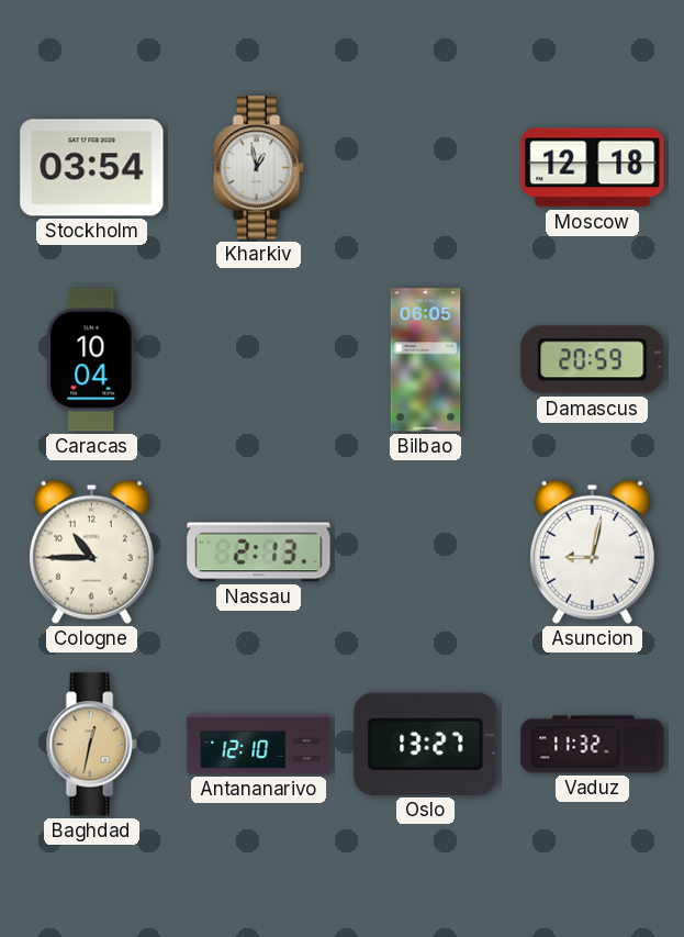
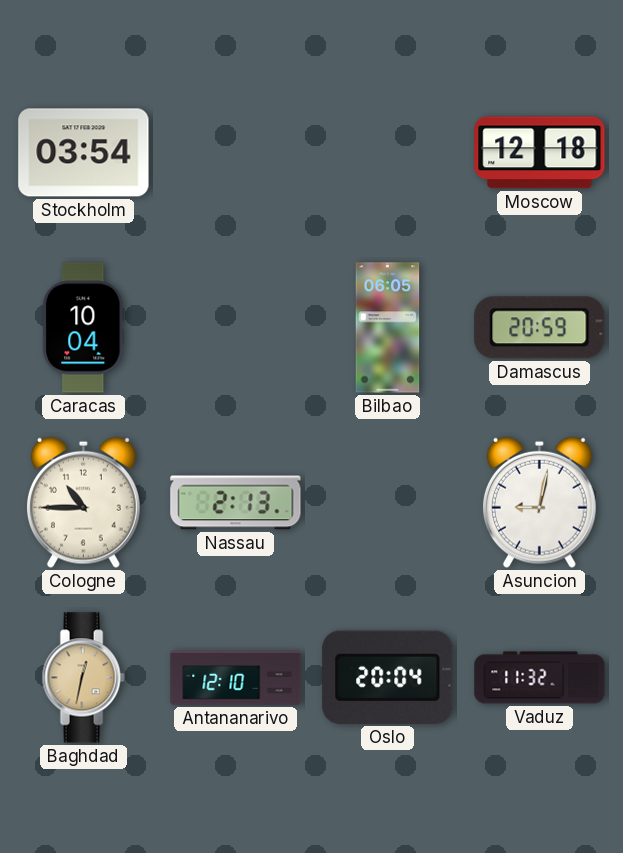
Kharkiv: 12:58 -> none
Oslo: 13:27 -> 20:04
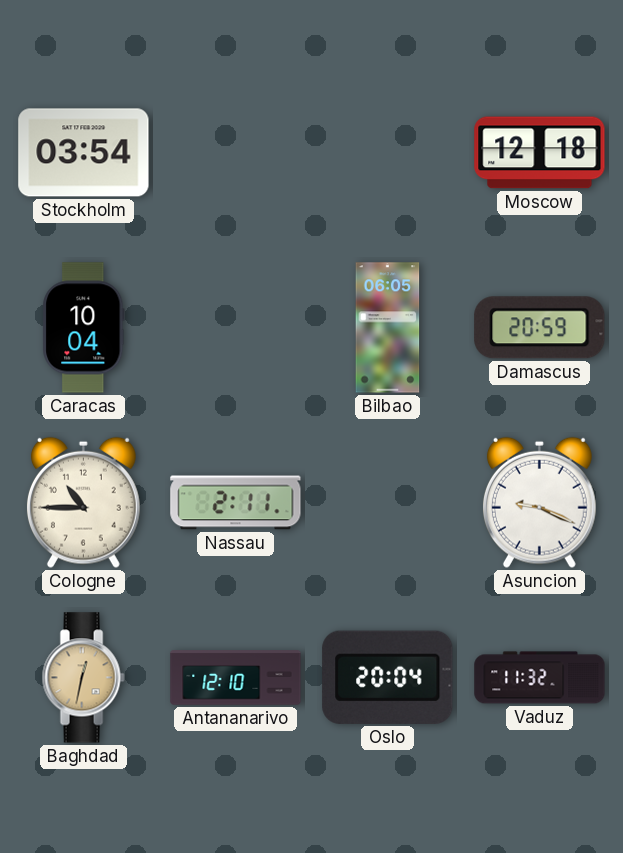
Nassau: 2:13 -> 2:11
Asuncion: 9:02 -> 9:19
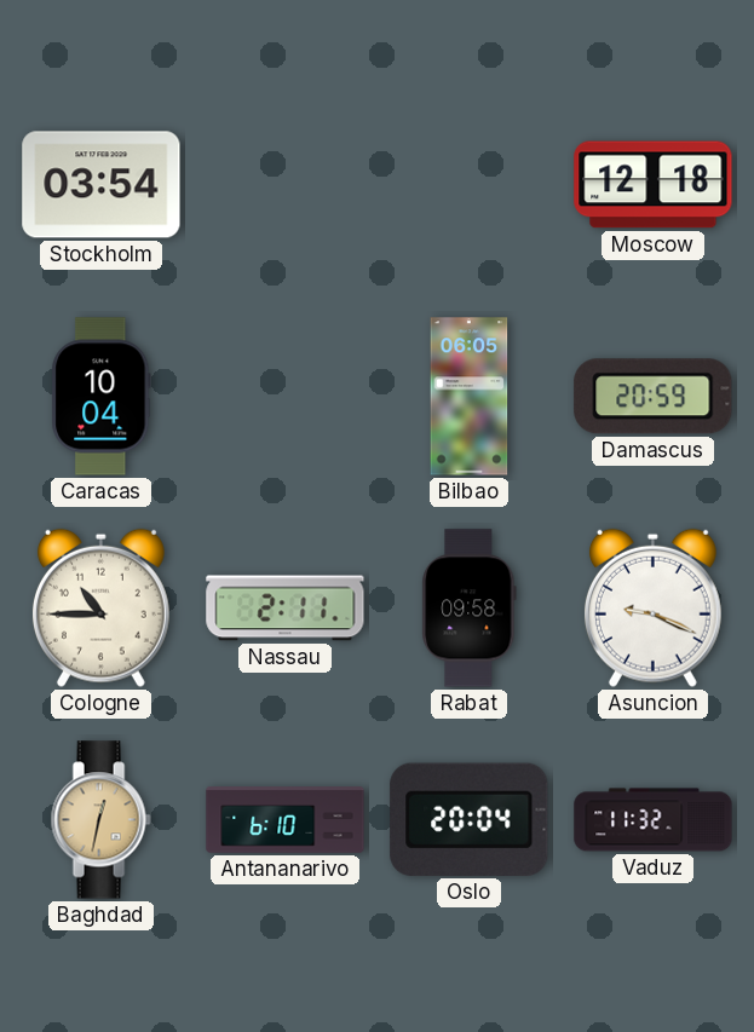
Rabat: none -> 09:58
Antananarivo: 12:10 -> 6:10
